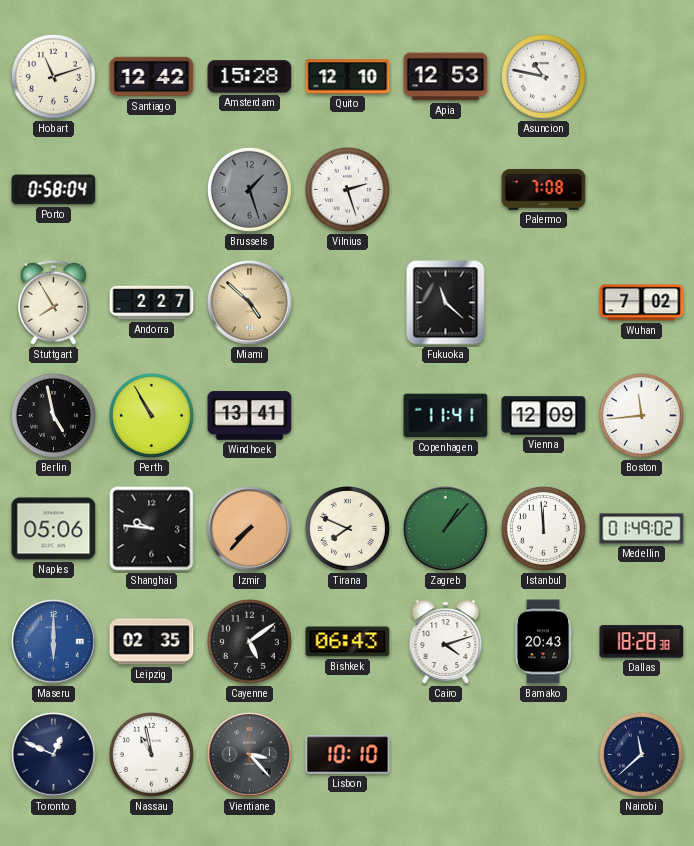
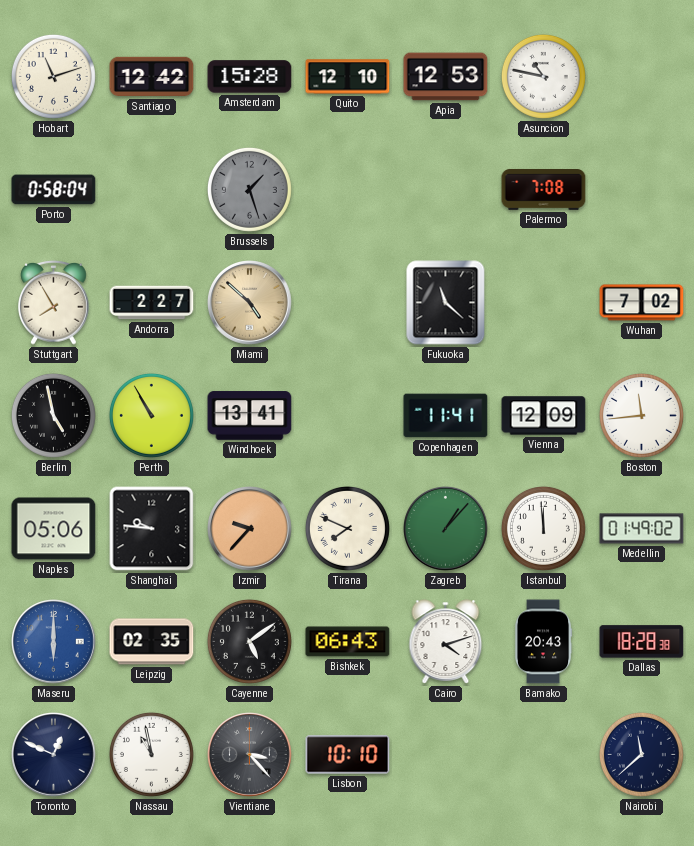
Vilnius: 2:27 -> none
Izmir: 7:37 -> 9:37
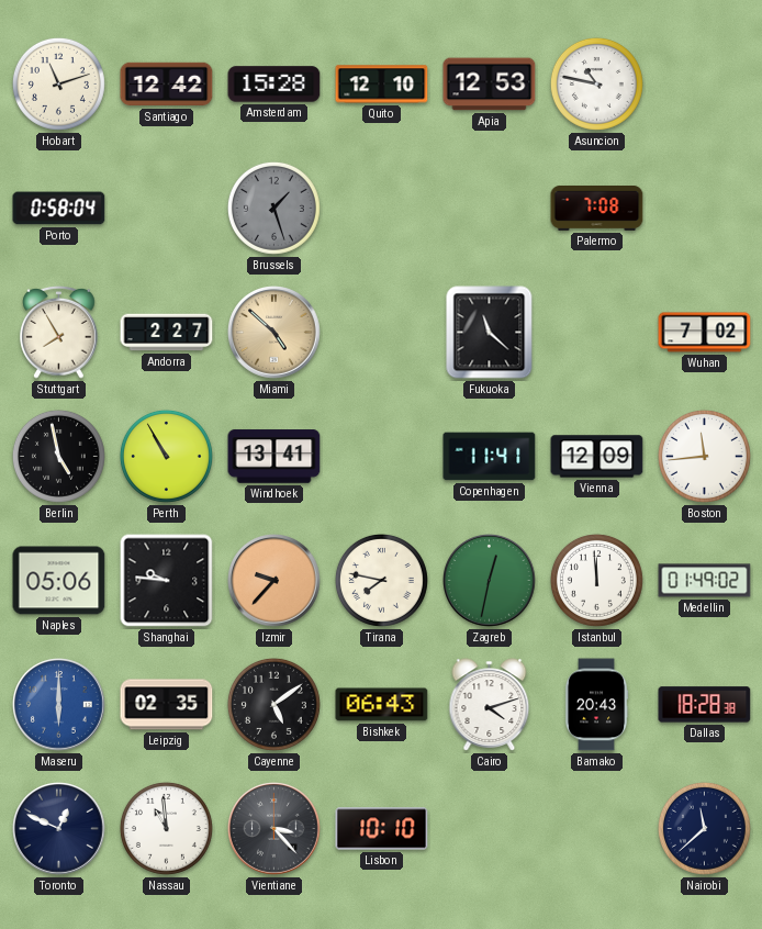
Tirana: 7:49 -> 7:47
Zagreb: 1:07 -> 12:32
Nassau: 10:58 -> 10:59
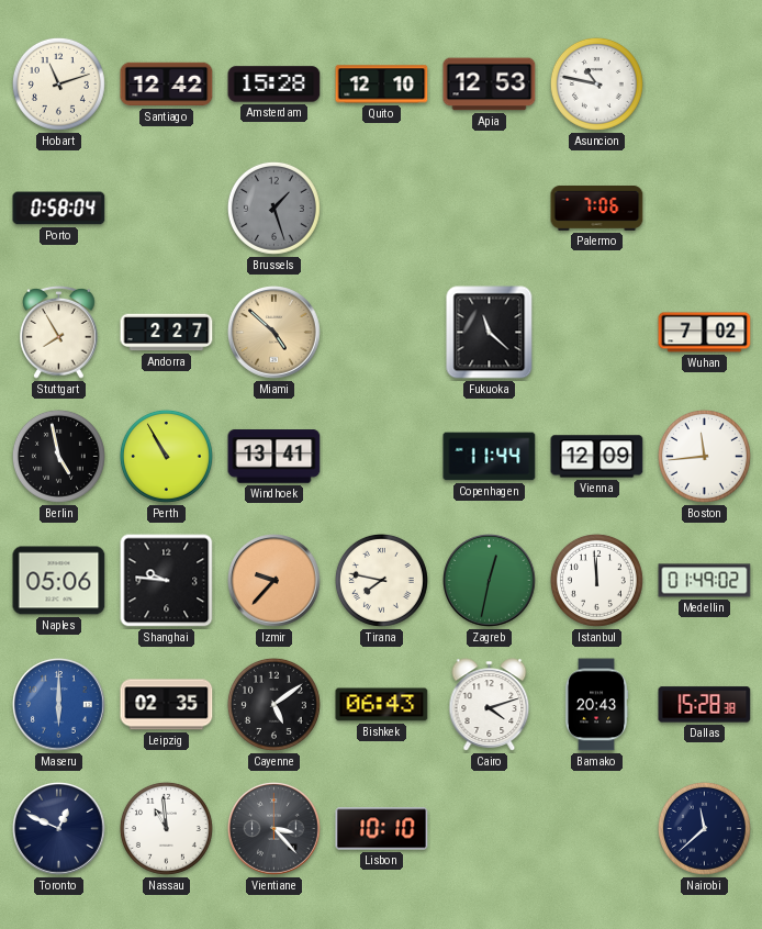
Palermo: 7:08 -> 7:06
Copenhagen: 11:41 -> 11:44
Dallas: 18:28 -> 15:28
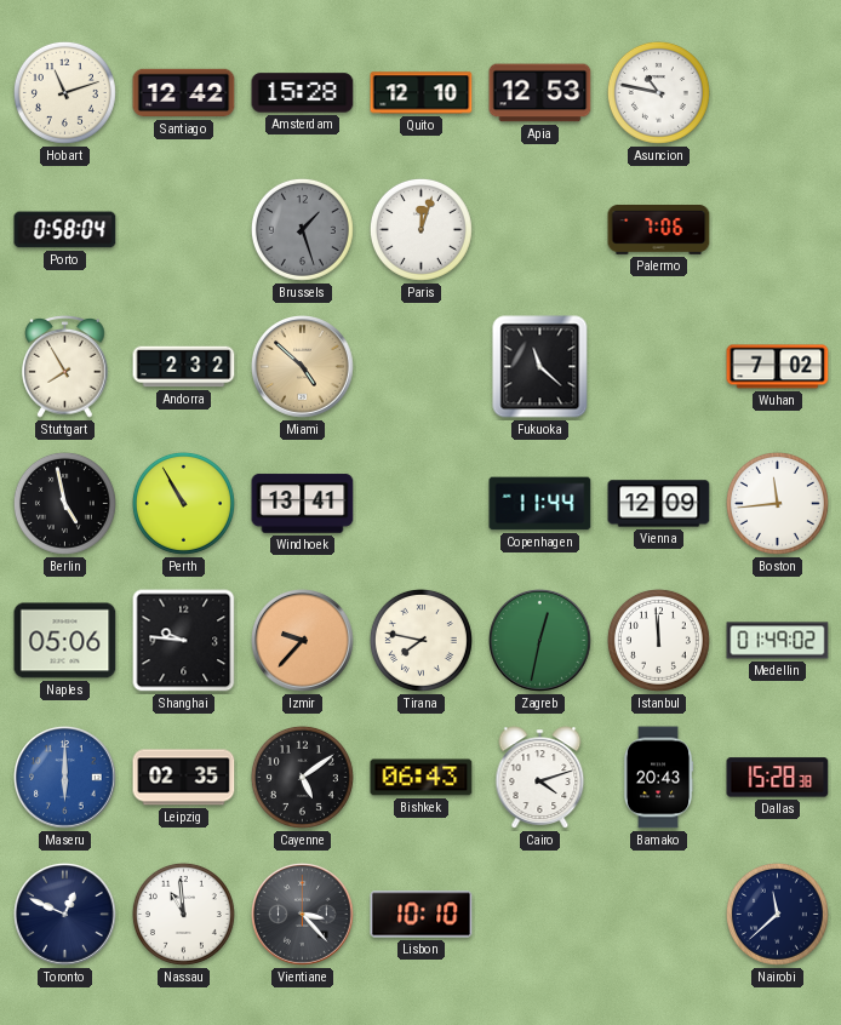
Paris: none -> 12:03
Andorra: 2:27 -> 2:32
